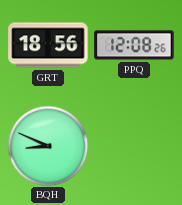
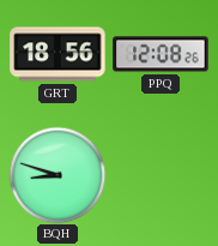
BQH: 8:49 -> 8:48
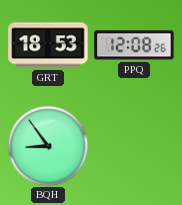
GRT: 18:56 -> 18:53
BQH: 8:48 -> 8:54
